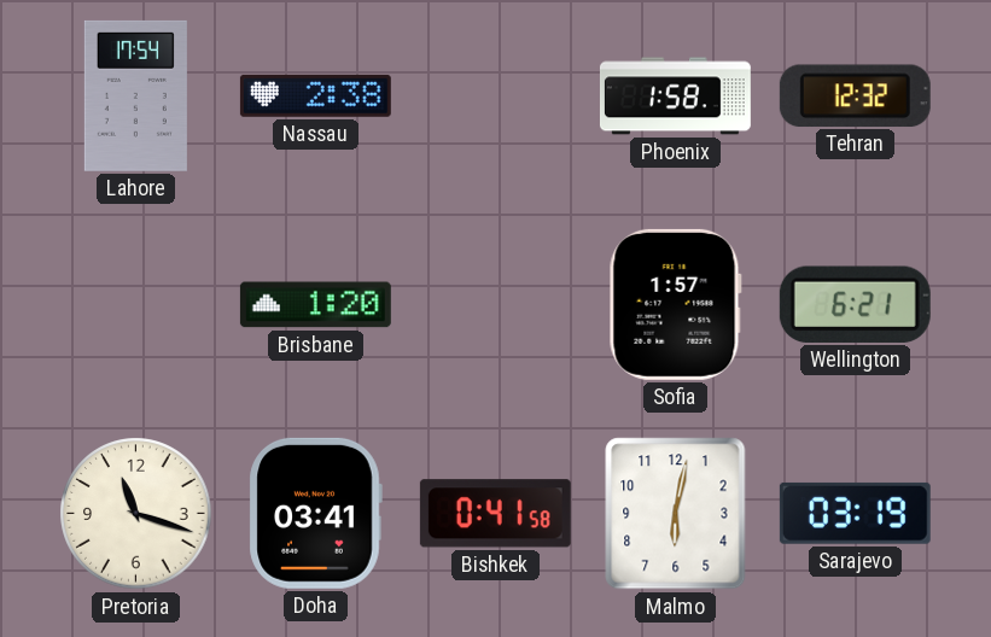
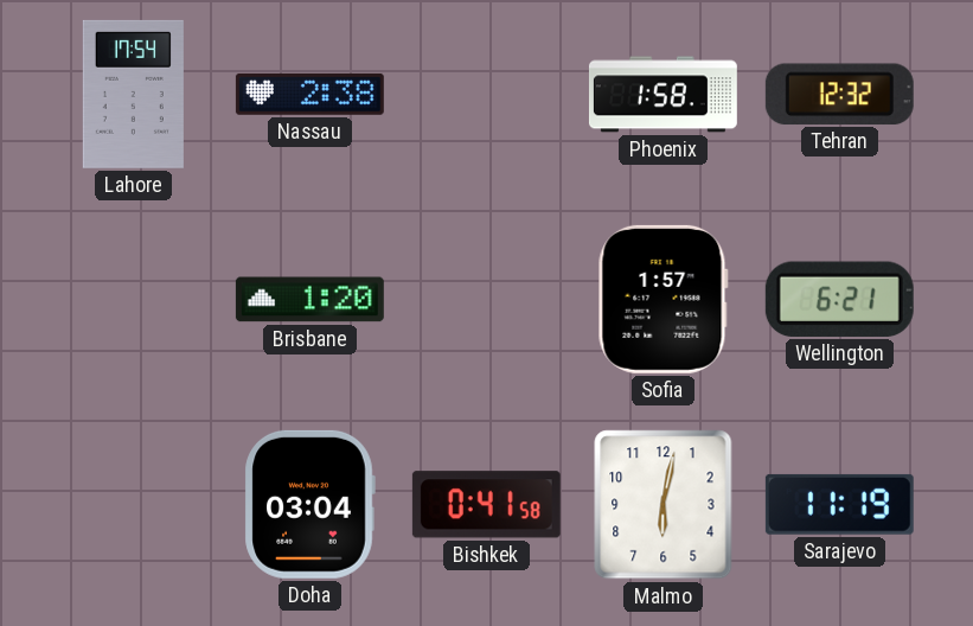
Pretoria: 11:18 -> none
Doha: 03:41 -> 03:04
Sarajevo: 03:19 -> 11:19
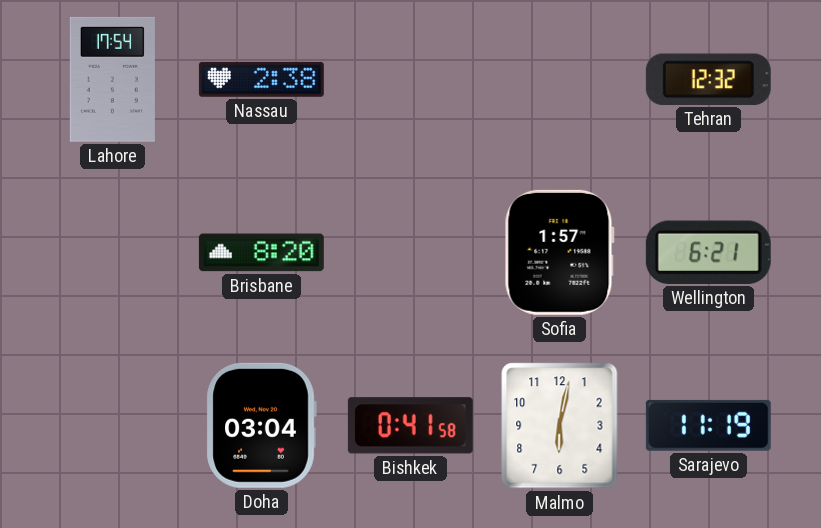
Phoenix: 1:58 -> none
Brisbane: 1:20 -> 8:20
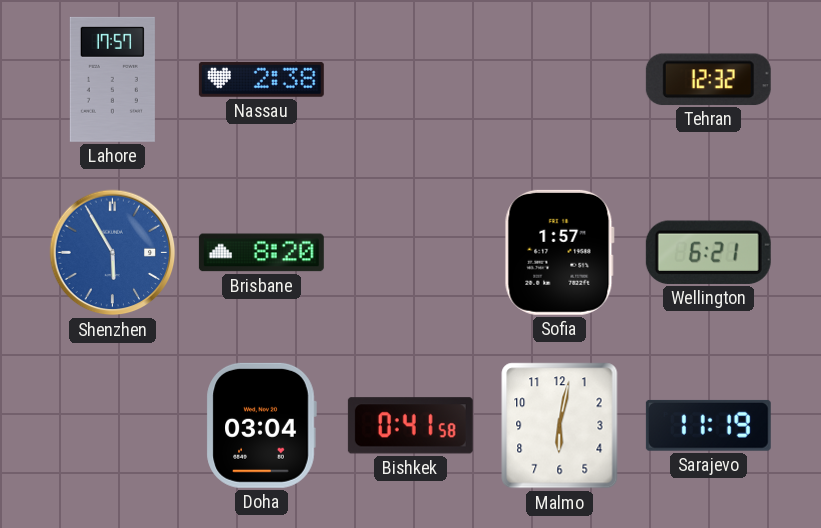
Lahore: 17:54 -> 17:57
Shenzhen: none -> 5:55
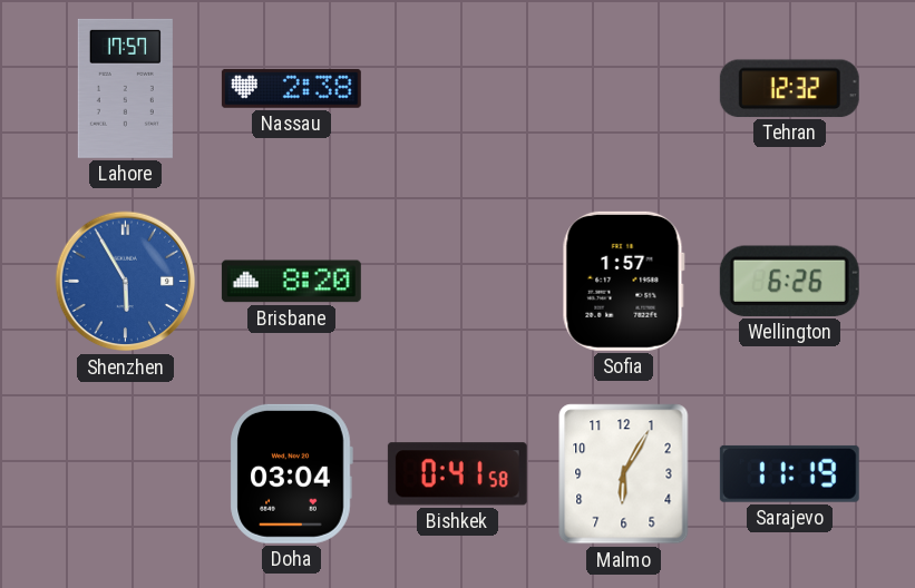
Wellington: 6:21 -> 6:26
Malmo: 6:02 -> 6:05
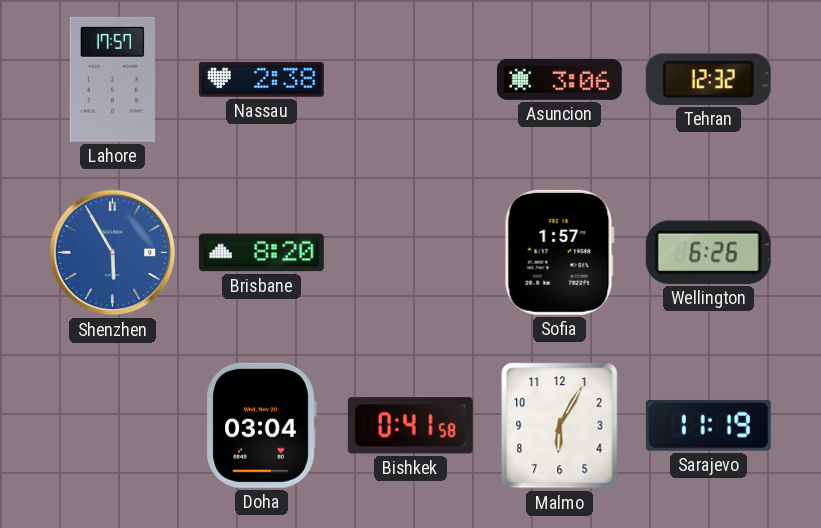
Asuncion: none -> 3:06
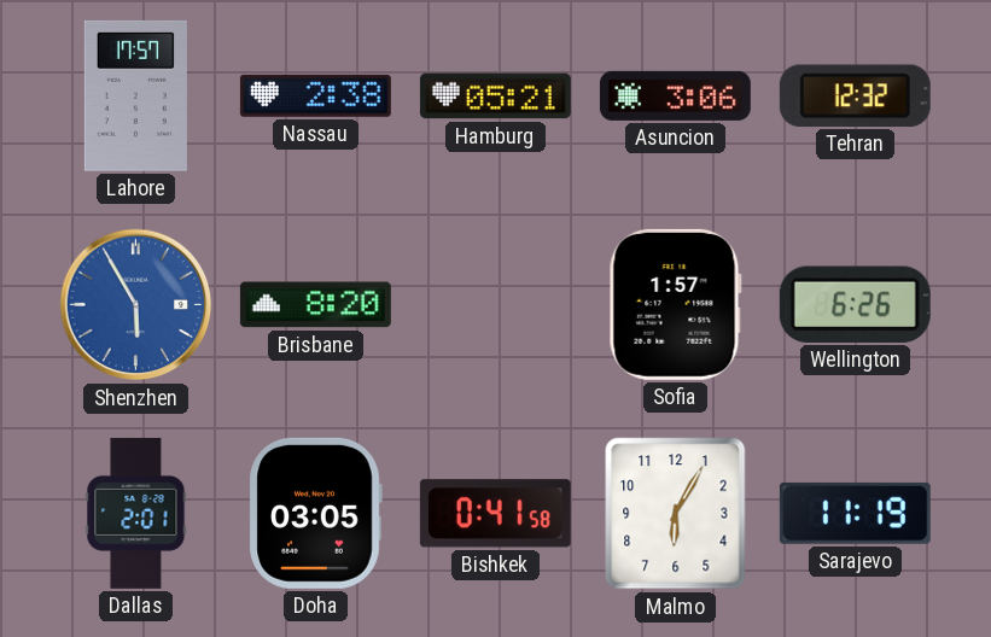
Hamburg: none -> 05:21
Dallas: none -> 2:01
Doha: 03:04 -> 03:05
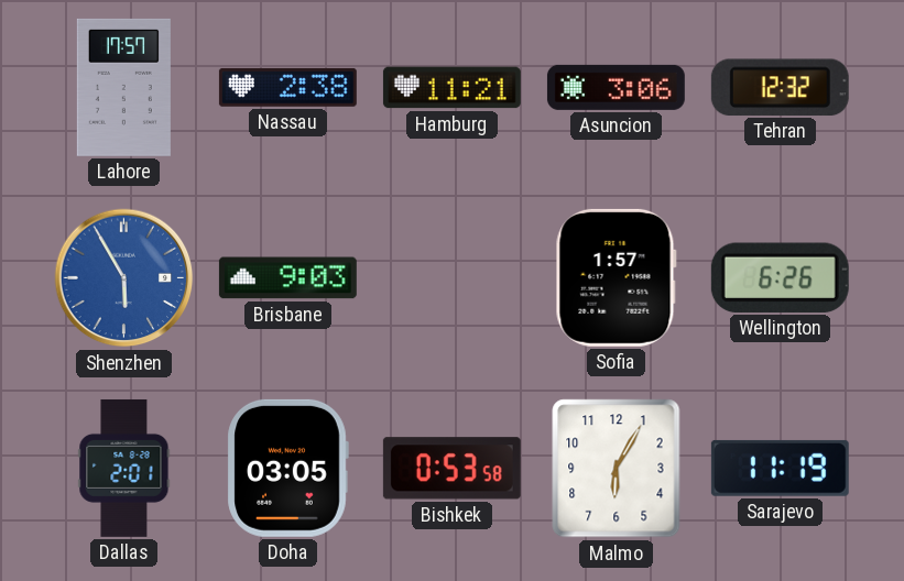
Hamburg: 05:21 -> 11:21
Brisbane: 8:20 -> 9:03
Bishkek: 0:41 -> 0:53
